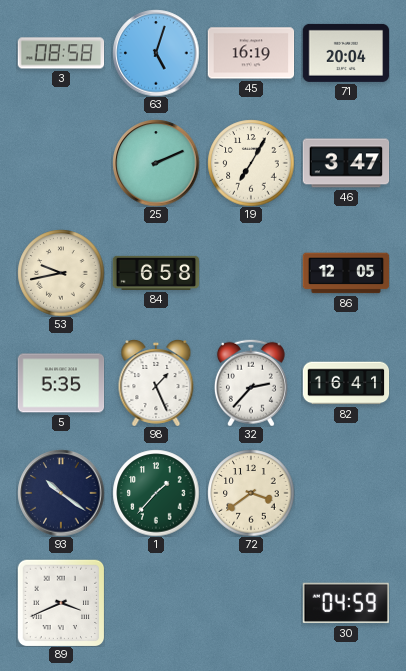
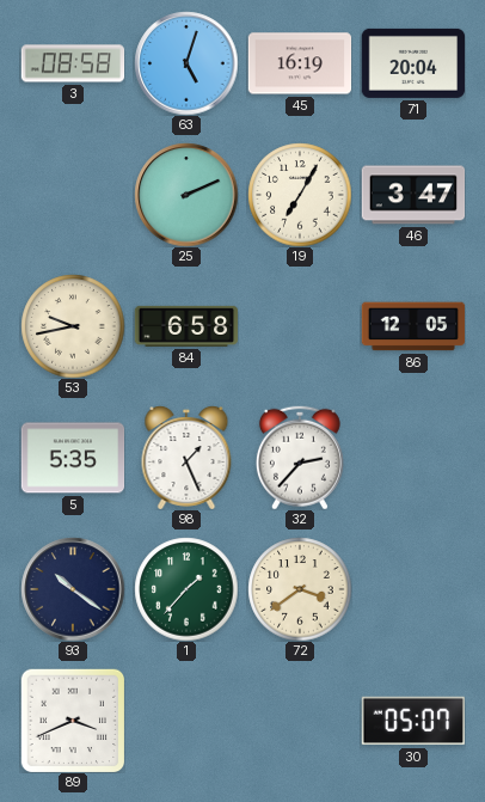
82: 16:41 -> none
30: 04:59 -> 05:07
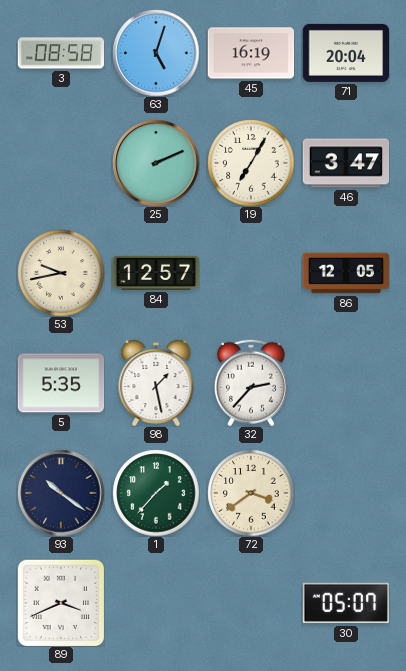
84: 6:58 -> 12:57
98: 1:26 -> 1:28
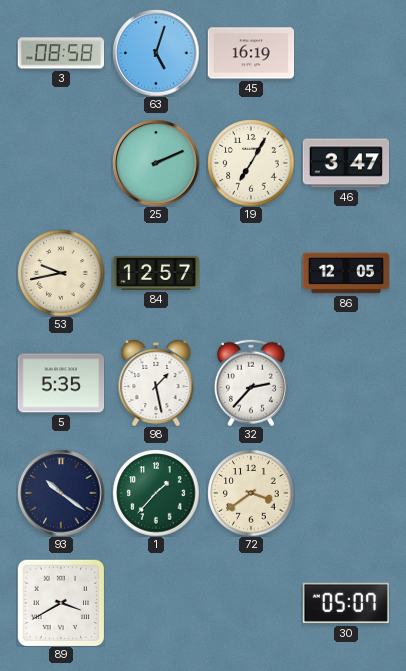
71: 20:04 -> none
89: 3:41 -> 3:40
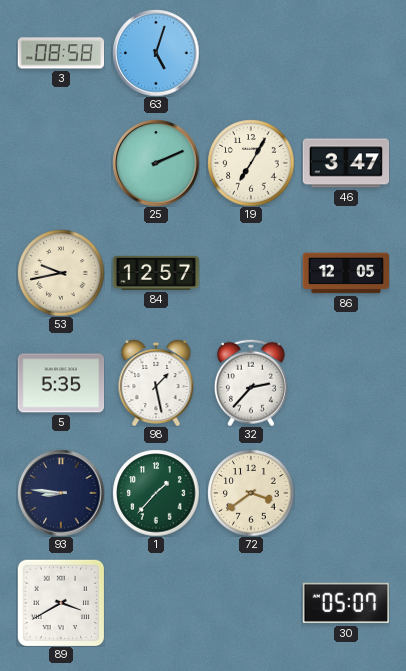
45: 16:19 -> none
93: 10:21 -> 8:46
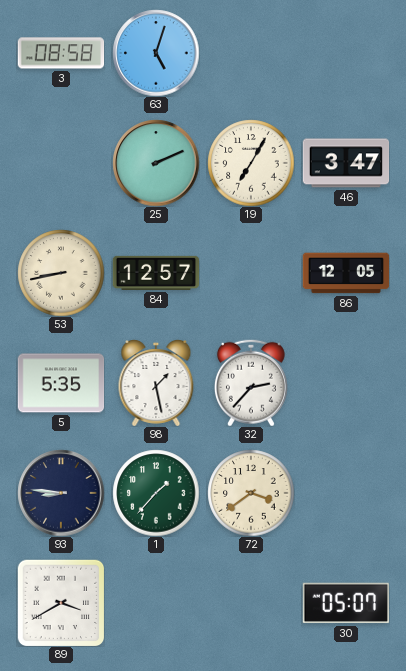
53: 9:43 -> 8:43
